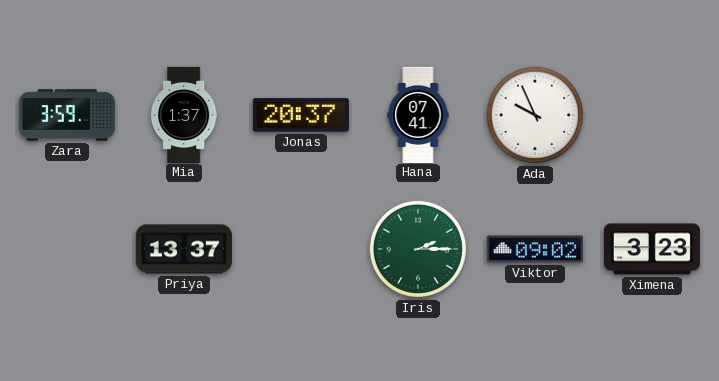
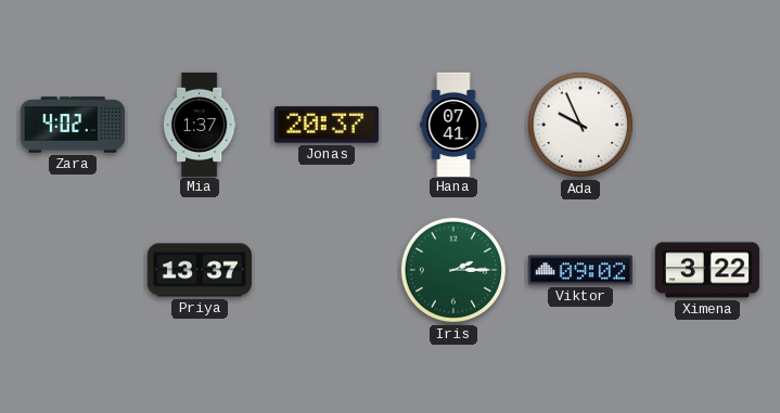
Zara: 3:59 -> 4:02
Ximena: 3:23 -> 3:22
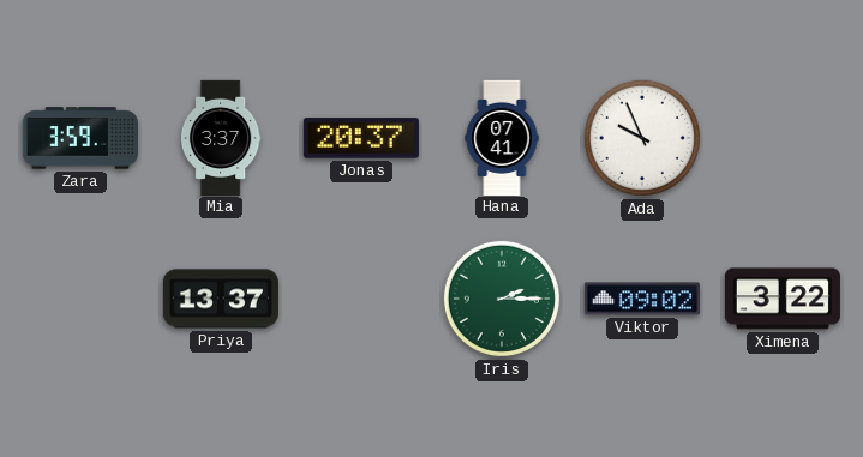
Zara: 4:02 -> 3:59
Mia: 1:37 -> 3:37
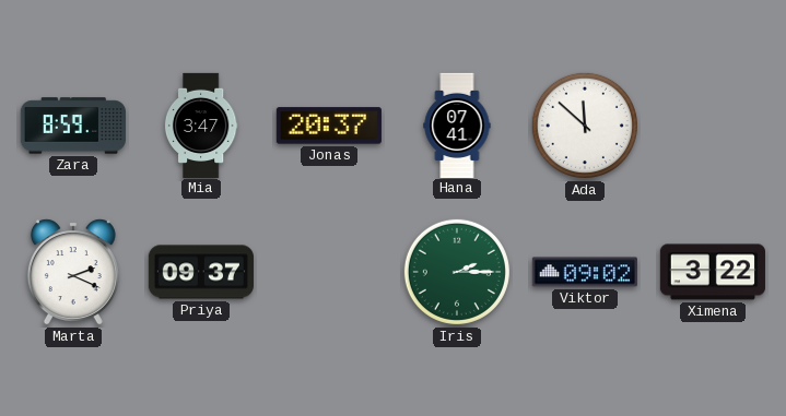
Zara: 3:59 -> 8:59
Mia: 3:37 -> 3:47
Ada: 9:56 -> 11:52
Marta: none -> 2:19
Priya: 13:37 -> 09:37
